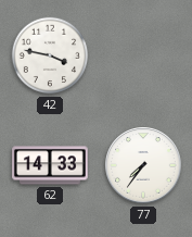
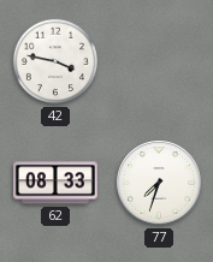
62: 14:33 -> 08:33
77: 7:36 -> 7:33
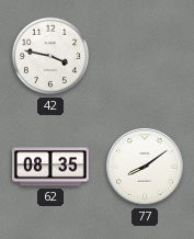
62: 08:33 -> 08:35
77: 7:33 -> 8:09
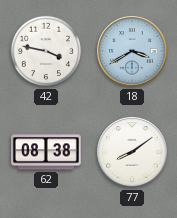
18: none -> 3:40
62: 08:35 -> 08:38
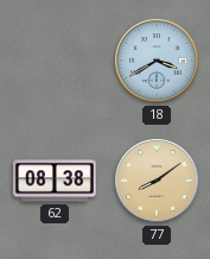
42: 3:47 -> none
77 dial: white -> champagne
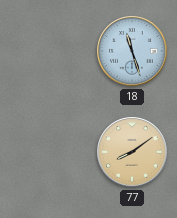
18: 3:40 -> 11:27
62: 08:38 -> none
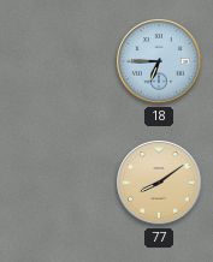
18: 11:27 -> 6:45
